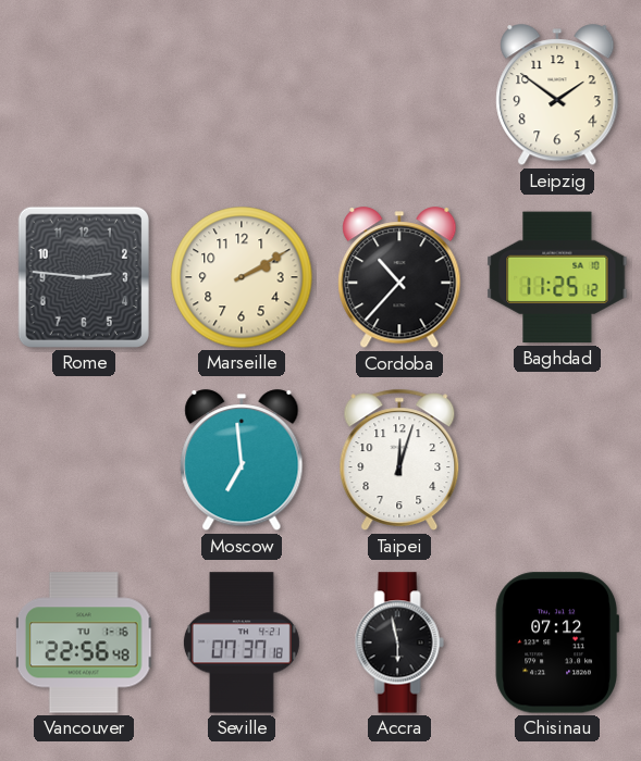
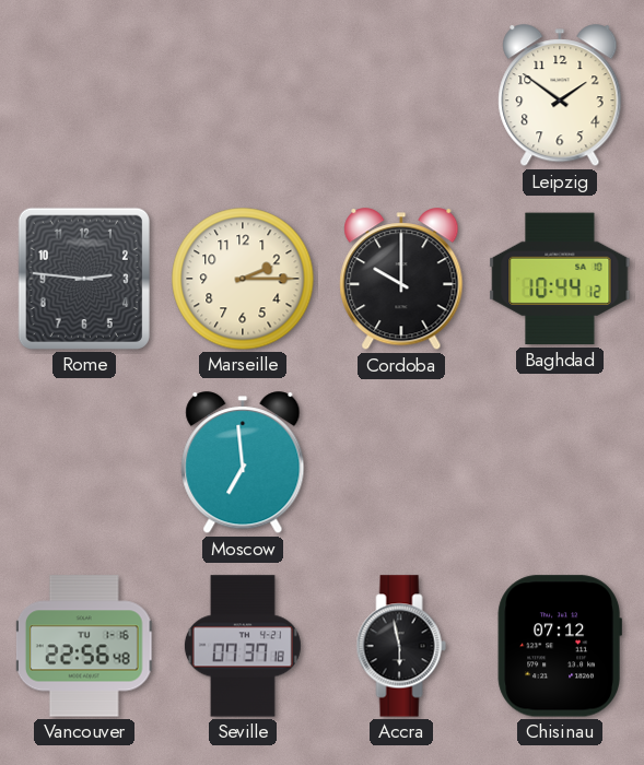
Marseille: 2:10 -> 2:15
Cordoba: 10:37 -> 10:00
Baghdad: 11:25 -> 10:44
Taipei: 12:03 -> none
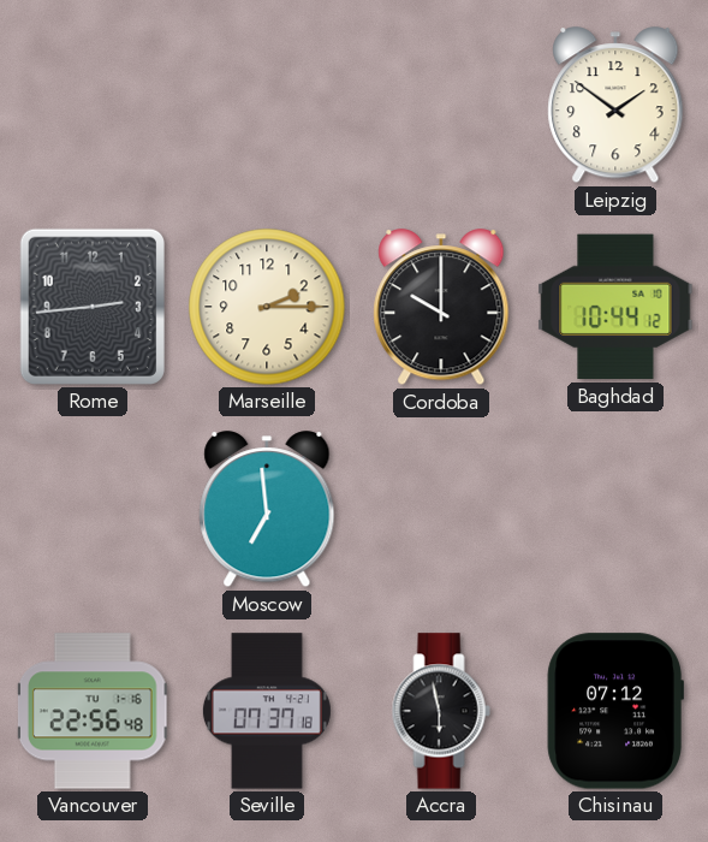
Rome: 2:46 -> 2:44
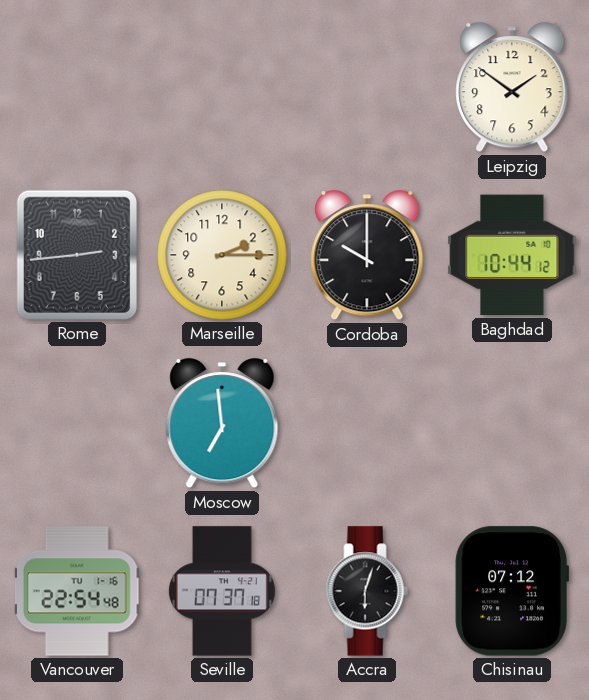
Vancouver: 22:56 -> 22:54
Accra: 5:58 -> 6:03
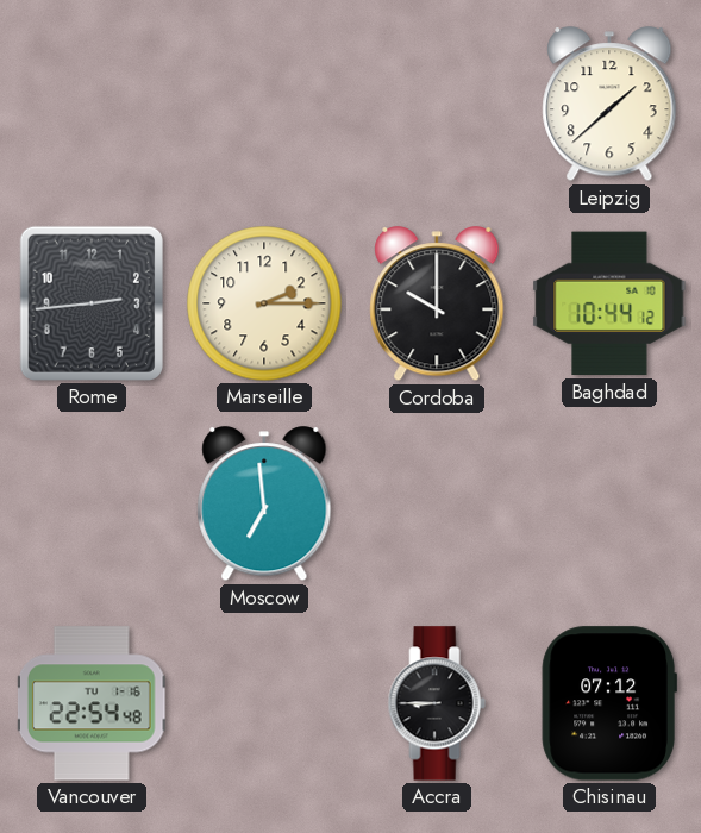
Leipzig: 1:51 -> 1:38
Seville: 07:37 -> none
Accra: 6:03 -> 8:45
